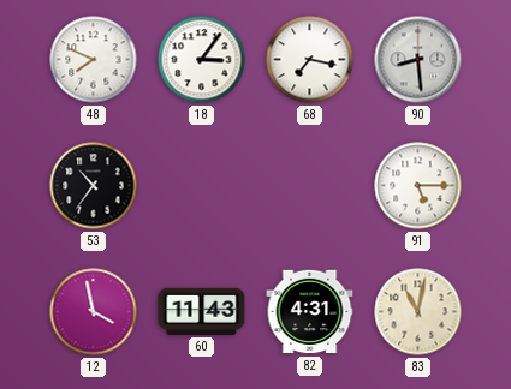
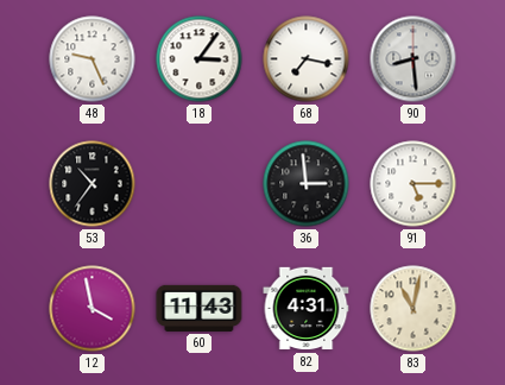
48: 7:49 -> 9:26
36: none -> 2:59
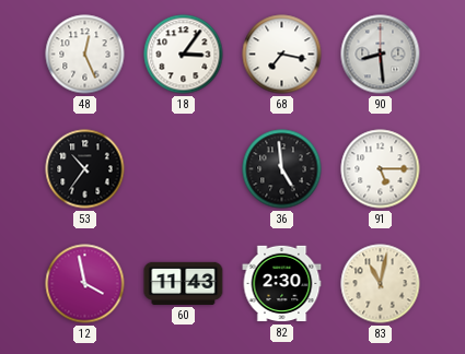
48: 9:26 -> 12:26
36: 2:59 -> 4:59
82: 4:31 -> 2:30
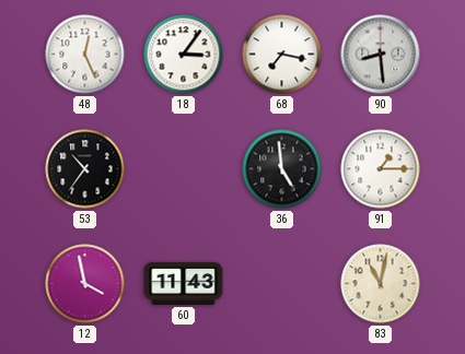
91: 5:15 -> 1:15
82: 2:30 -> none
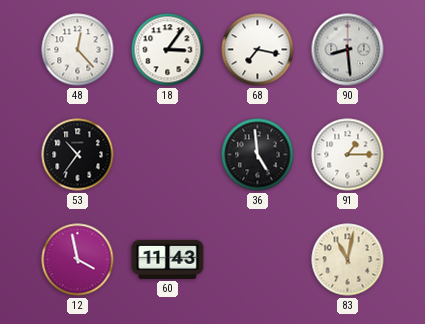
48: 12:26 -> 12:23
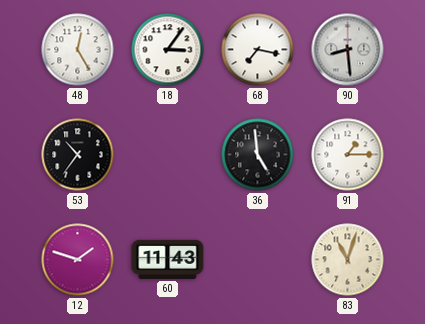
48: 12:23 -> 12:25
12: 3:58 -> 1:48
83: 11:02 -> 11:03
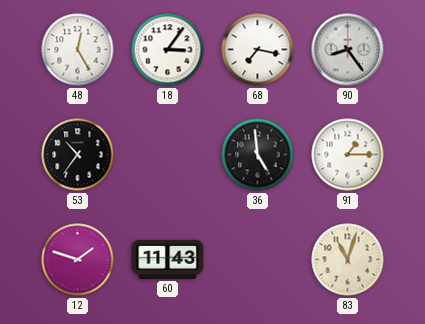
90: 8:29 -> 8:24
